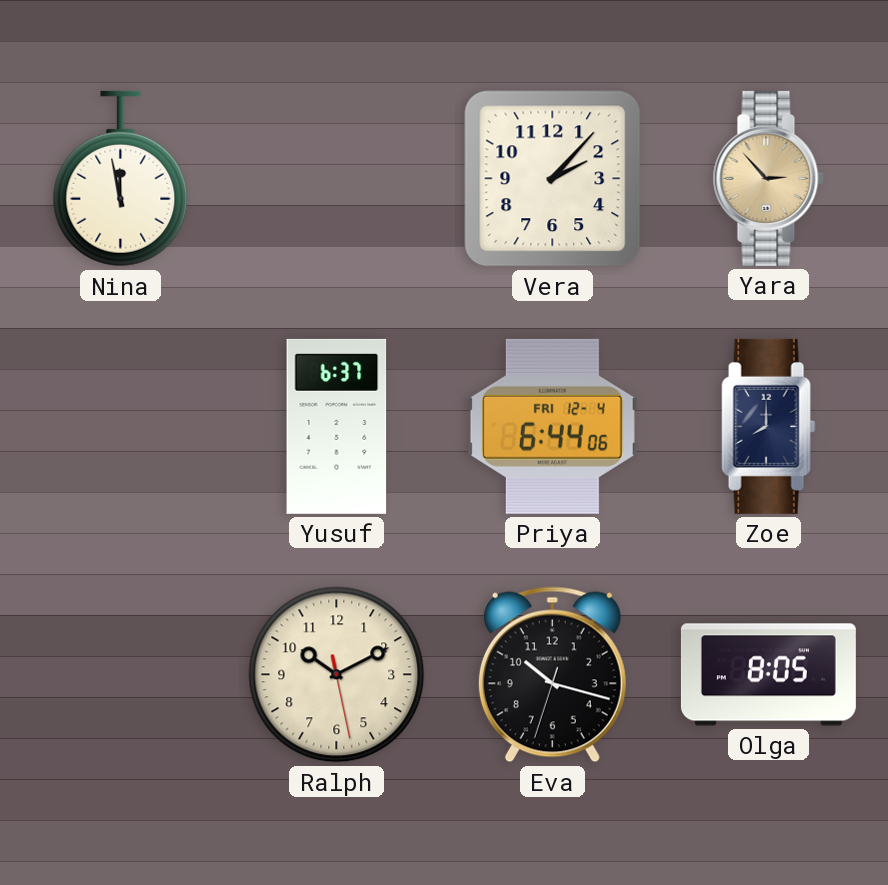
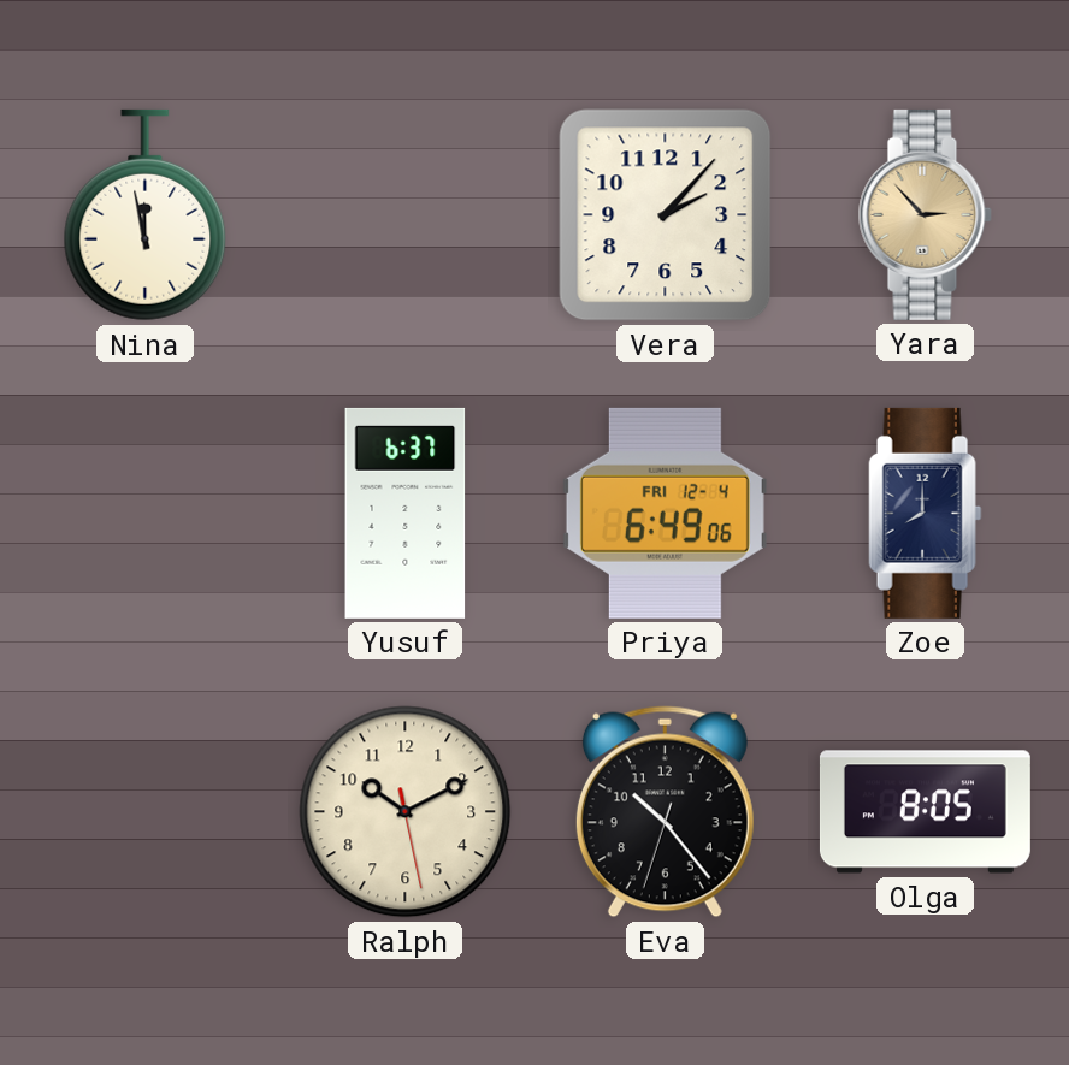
Priya: 6:44 -> 6:49
Eva: 10:17 -> 10:23
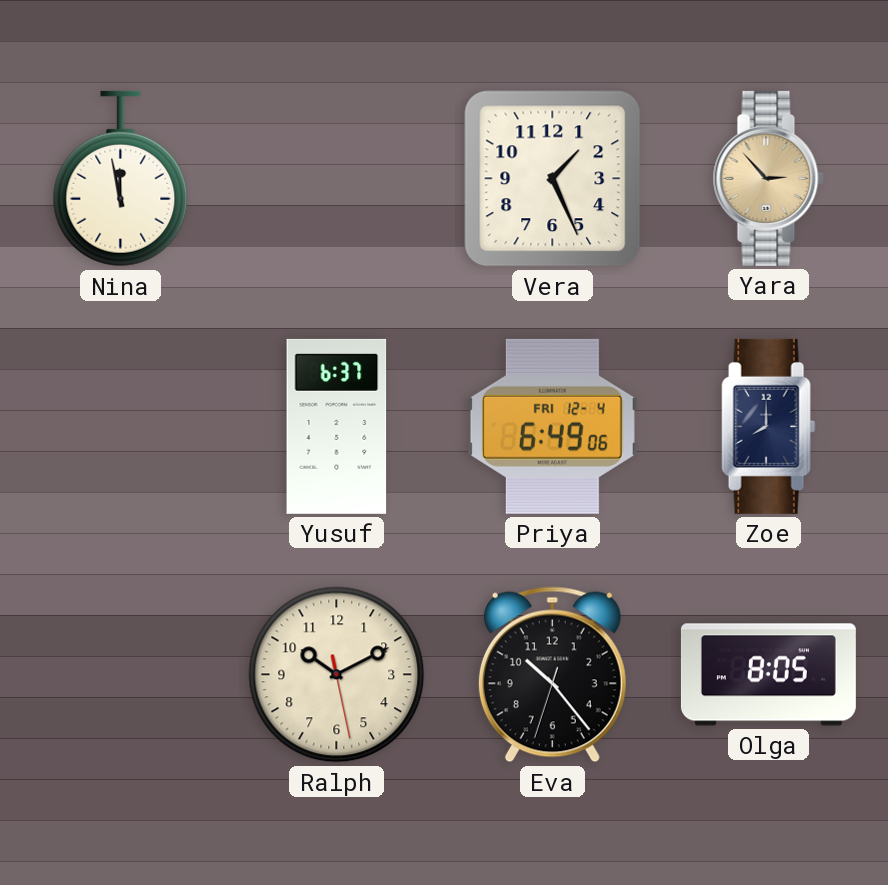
Vera: 2:07 -> 1:26
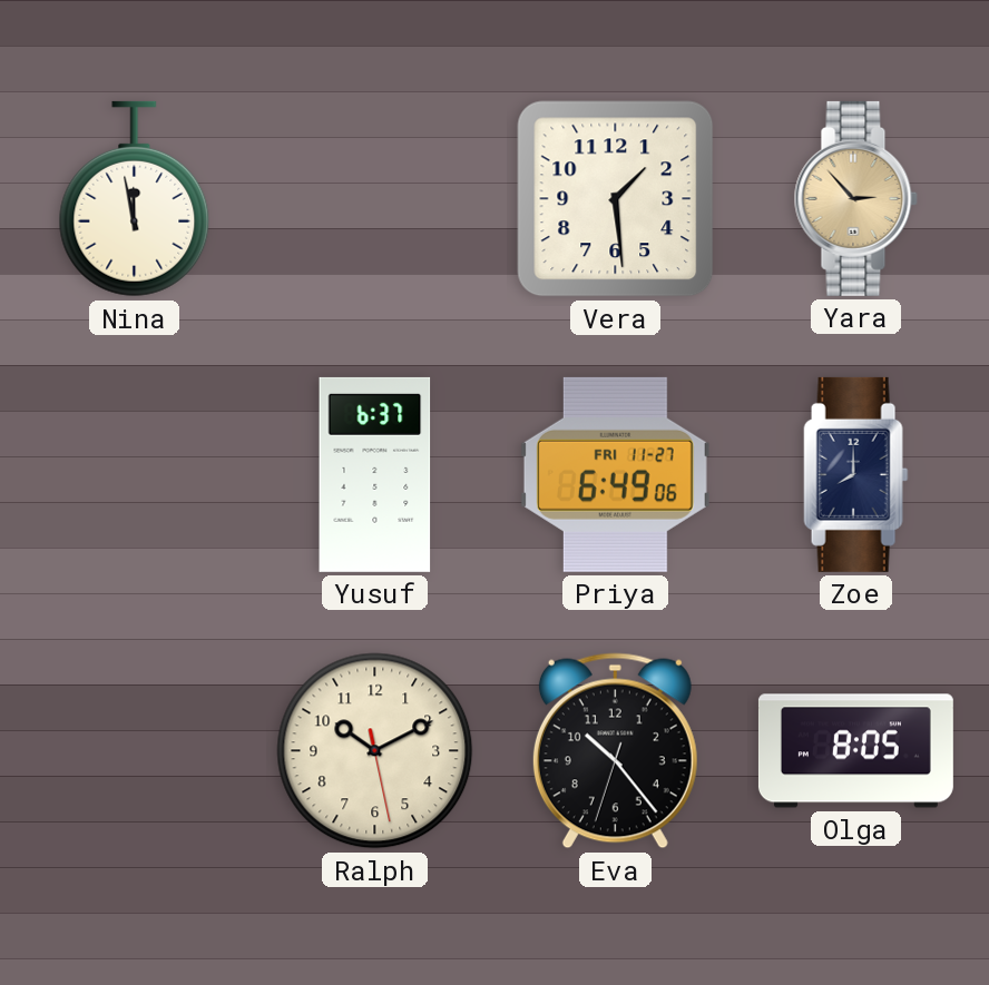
Vera: 1:26 -> 1:29
Priya date: FRI 12-4 -> FRI 11-27
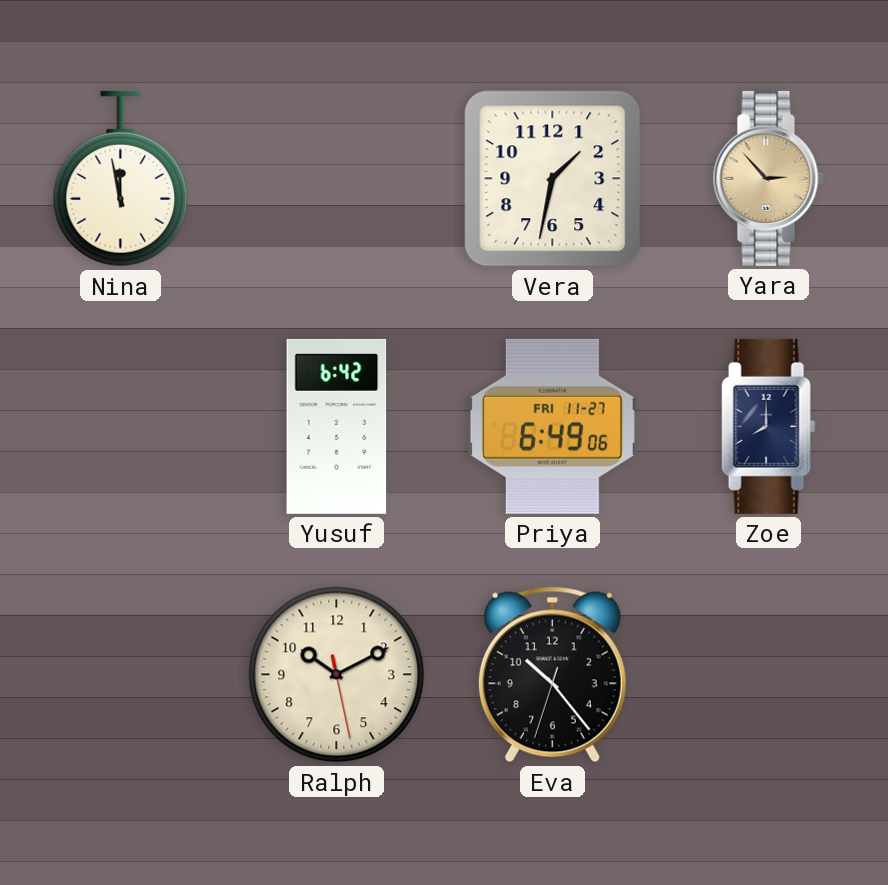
Vera: 1:29 -> 1:32
Yusuf: 6:37 -> 6:42
Olga: 8:05 -> none
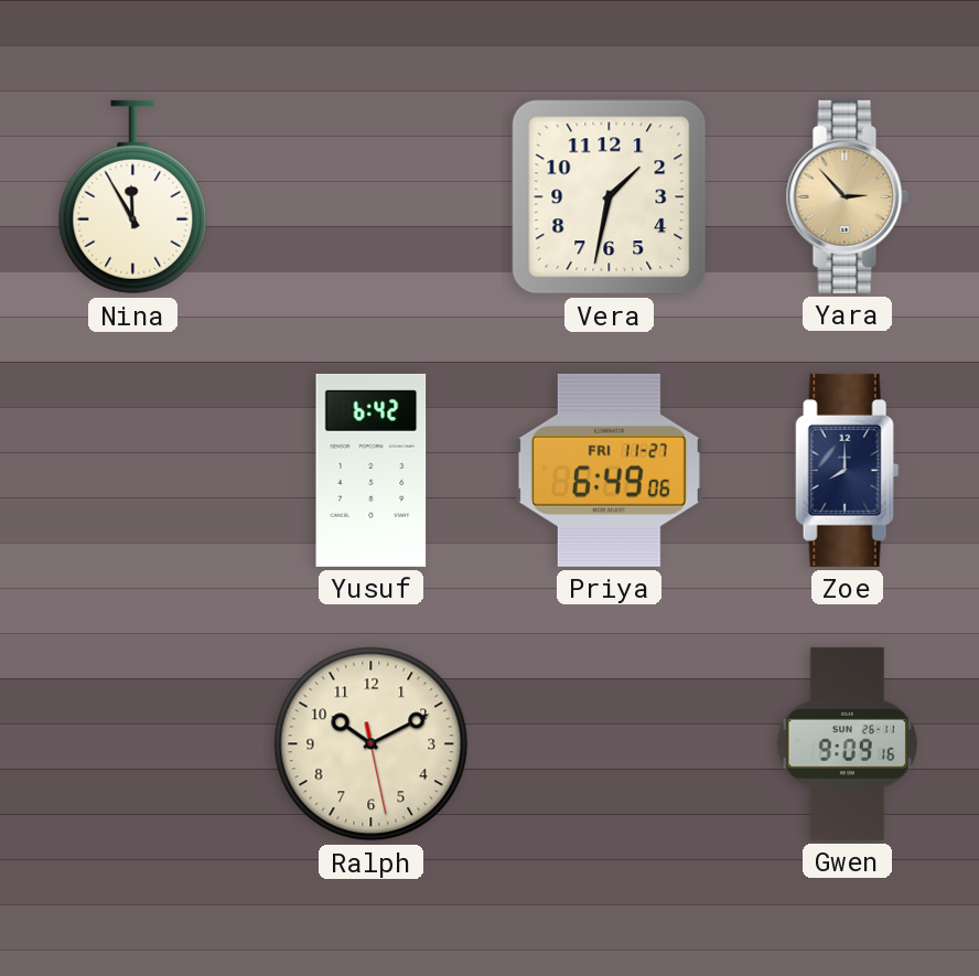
Nina: 11:58 -> 11:55
Eva: 10:23 -> none
Gwen: none -> 9:09
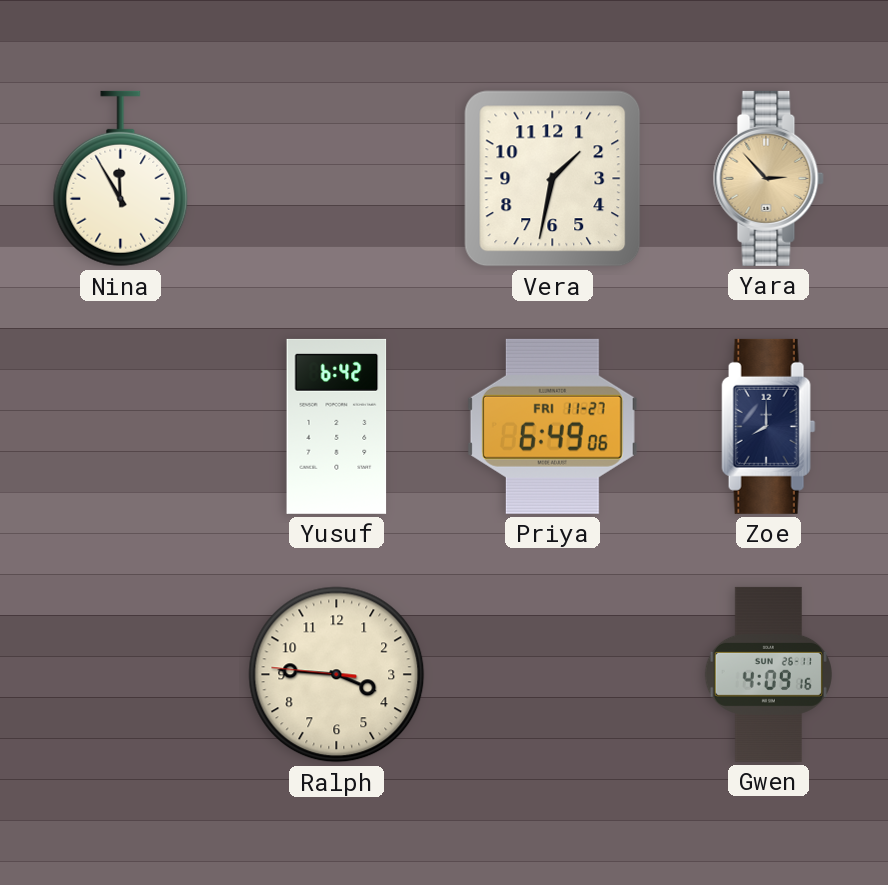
Ralph: 10:10 -> 3:45
Gwen: 9:09 -> 4:09
